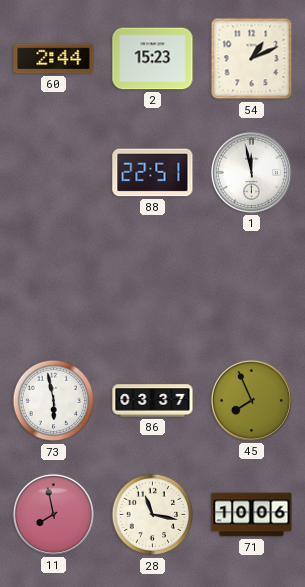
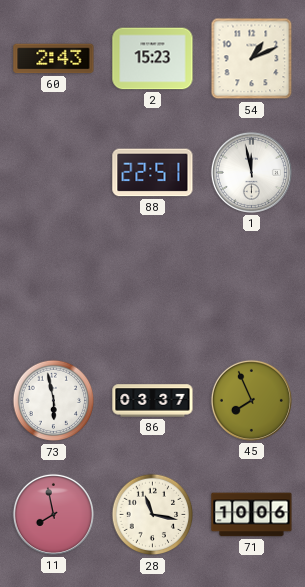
60: 2:44 -> 2:43
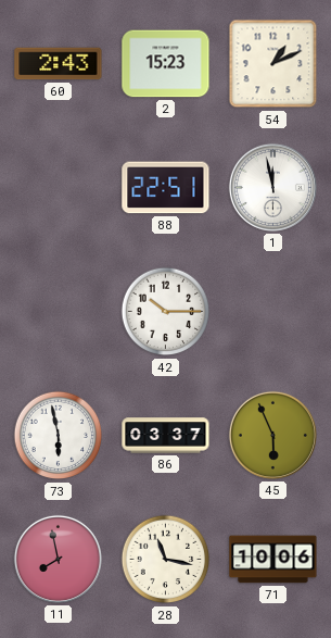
42: none -> 10:15
45: 7:56 -> 5:56
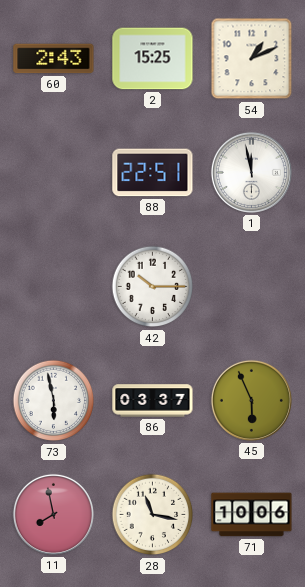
2: 15:23 -> 15:25
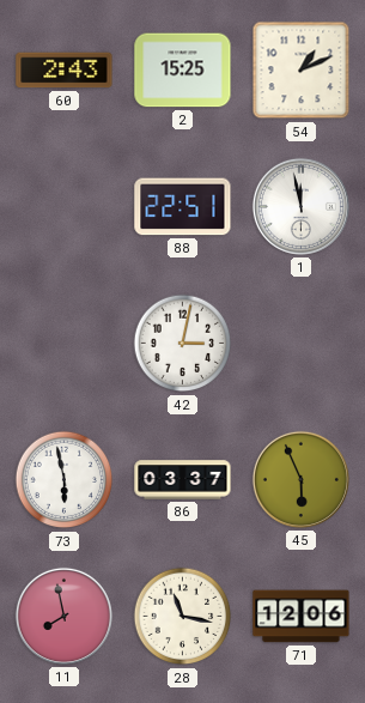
42: 10:15 -> 3:02
71: 10:06 -> 12:06
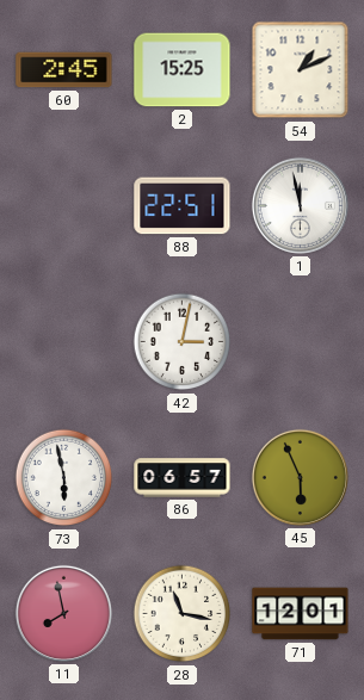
60: 2:43 -> 2:45
86: 03:37 -> 06:57
71: 12:06 -> 12:01
